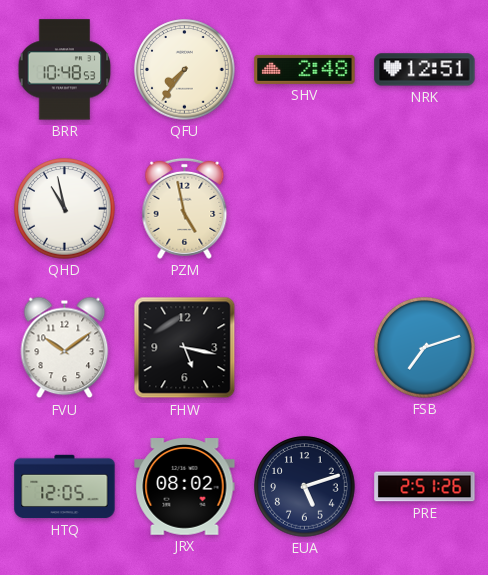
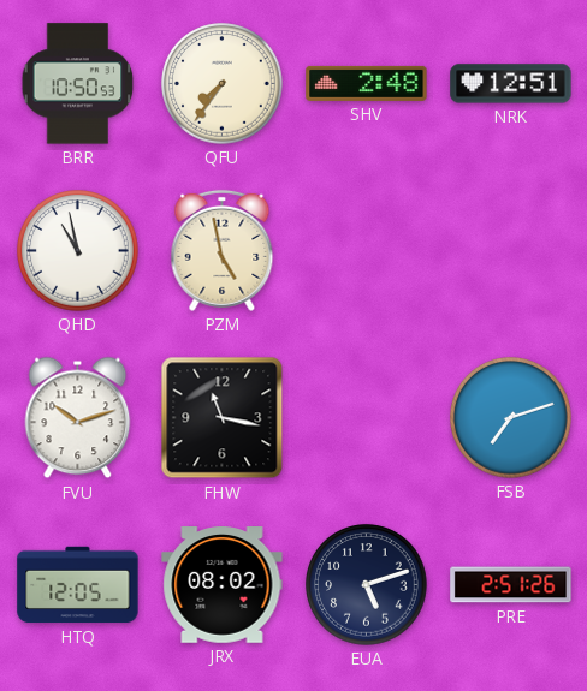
BRR: 10:48 -> 10:50
FVU: 10:09 -> 10:12
FHW: 5:17 -> 11:17
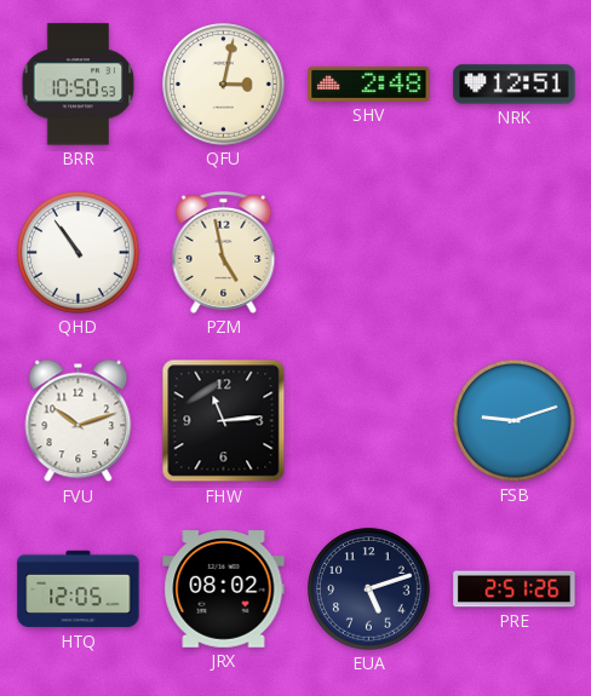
QFU: 7:36 -> 3:02
QHD: 10:58 -> 10:54
FHW: 11:17 -> 11:14
FSB: 7:12 -> 9:12
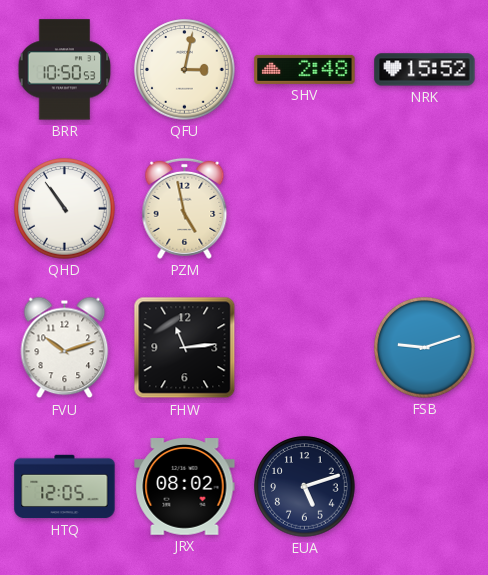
NRK: 12:51 -> 15:52
PRE: 2:51 -> none
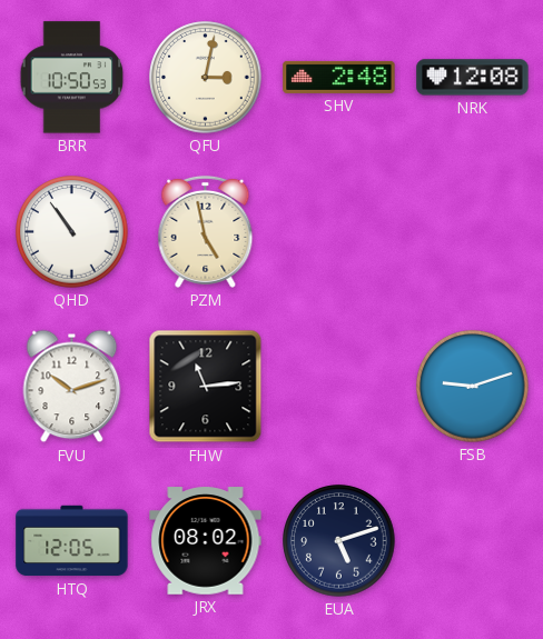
NRK: 15:52 -> 12:08
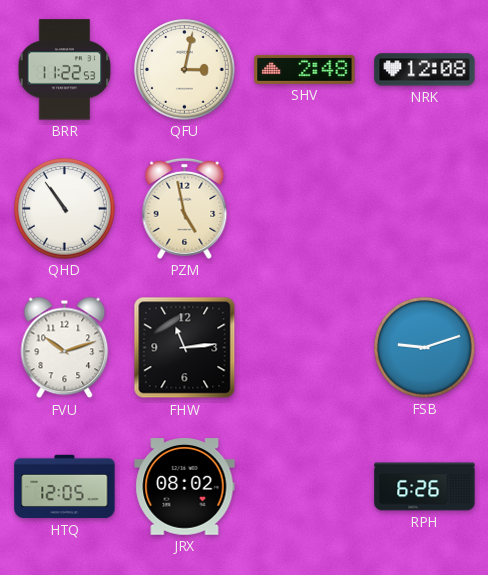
BRR: 10:50 -> 11:22
EUA: 5:12 -> none
RPH: none -> 6:26
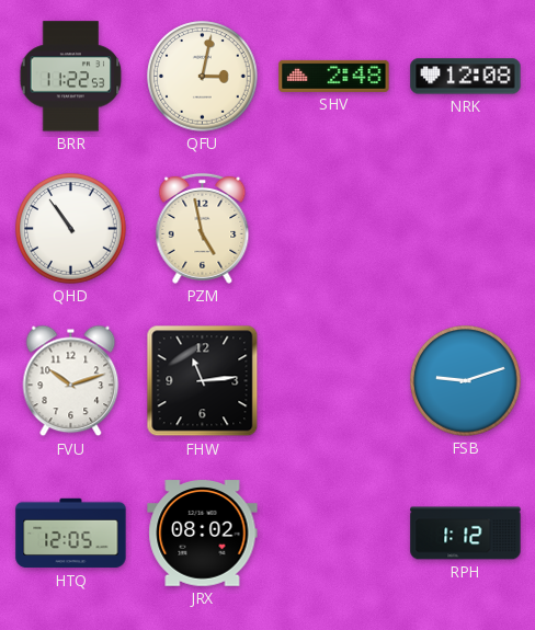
RPH: 6:26 -> 1:12
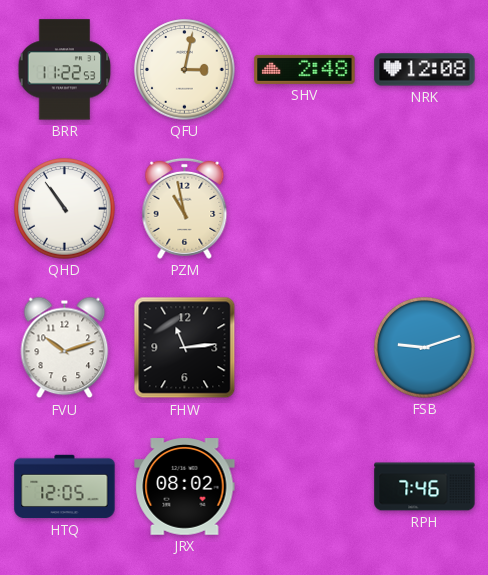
PZM: 4:58 -> 10:58
RPH: 1:12 -> 7:46
